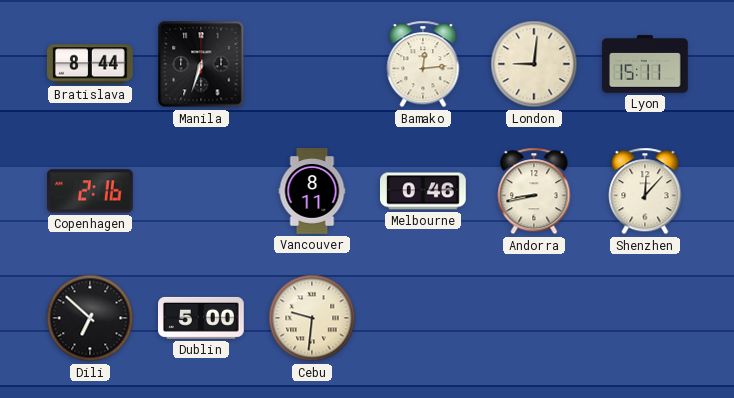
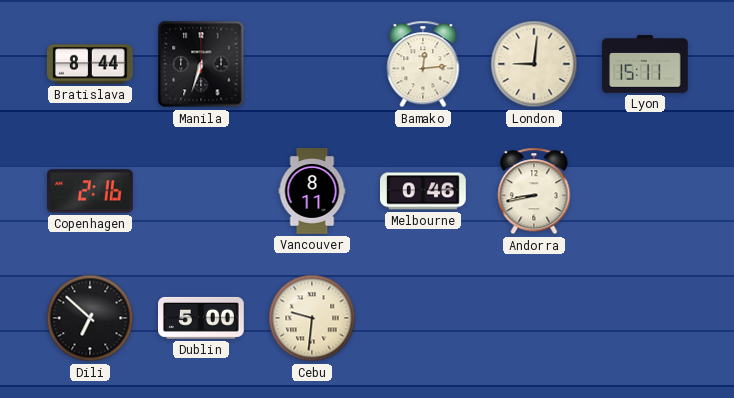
Shenzhen: 12:07 -> none
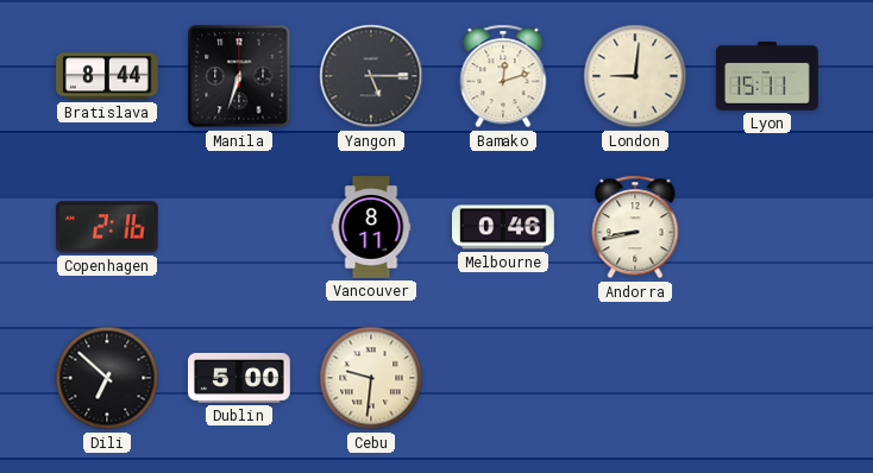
Yangon: none -> 5:15
Bamako: 12:14 -> 12:12
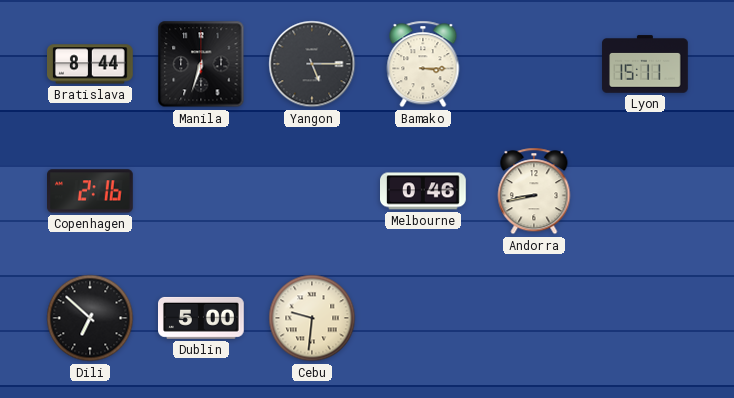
Bamako: 12:12 -> 3:15
London: 9:01 -> none
Vancouver: 8:11 -> none
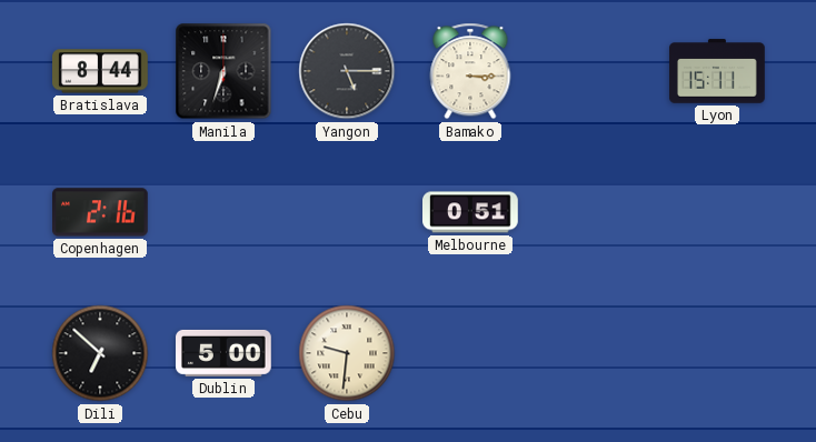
Melbourne: 0:46 -> 0:51
Andorra: 8:43 -> none
